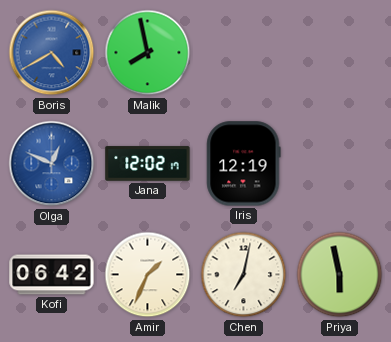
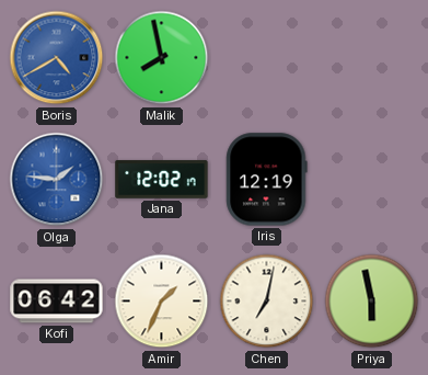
Olga: 12:49 -> 1:46
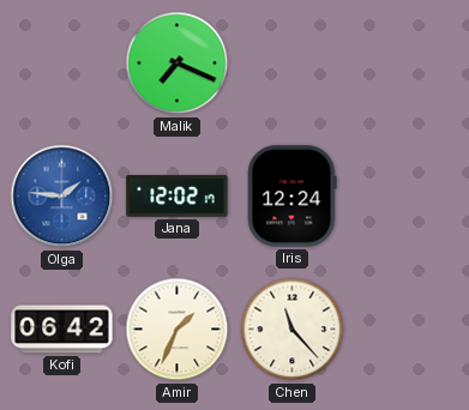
Boris: 4:40 -> none
Malik: 7:58 -> 7:19
Iris: 12:19 -> 12:24
Chen: 7:02 -> 11:23
Priya: 5:58 -> none
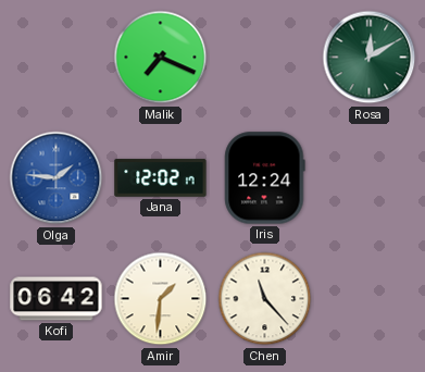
Rosa: none -> 12:10
Amir: 1:34 -> 1:31
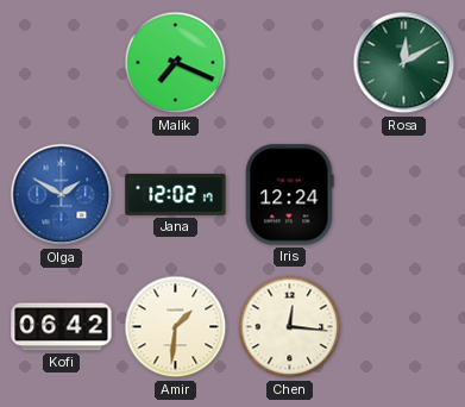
Olga: 1:46 -> 1:50
Chen: 11:23 -> 12:16
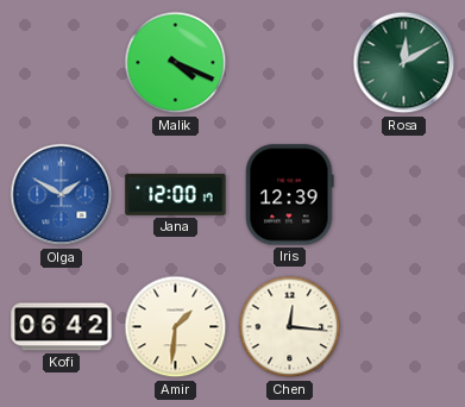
Malik: 7:19 -> 4:19
Jana: 12:02 -> 12:00
Iris: 12:24 -> 12:39
